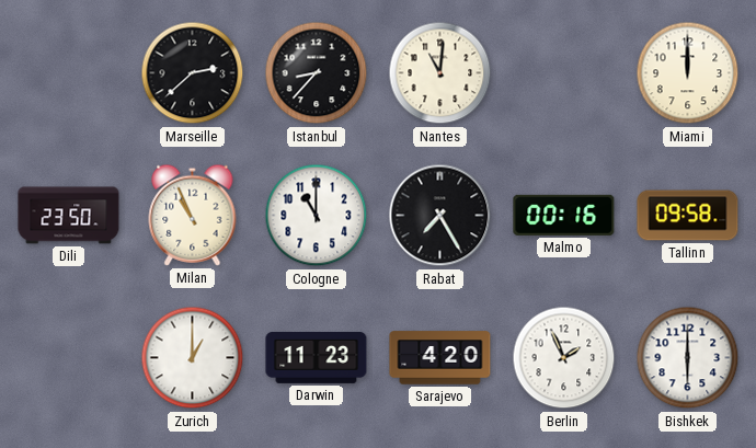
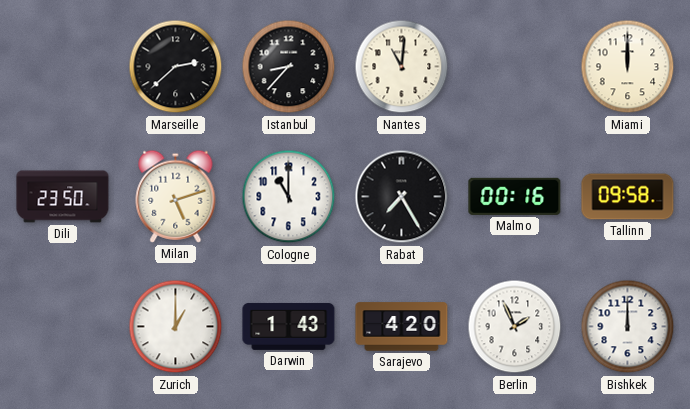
Milan: 10:56 -> 5:12
Darwin: 11:23 -> 1:43
Bishkek: 6:00 -> 12:00
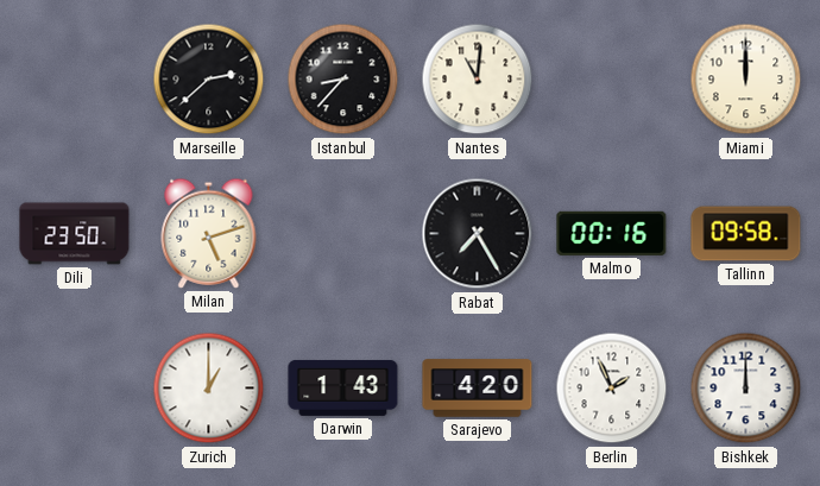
Cologne: 11:00 -> none
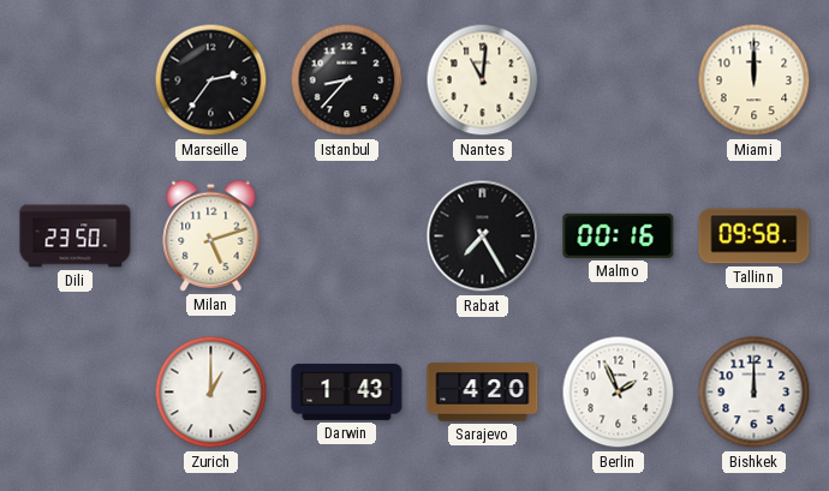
Marseille: 2:38 -> 2:36
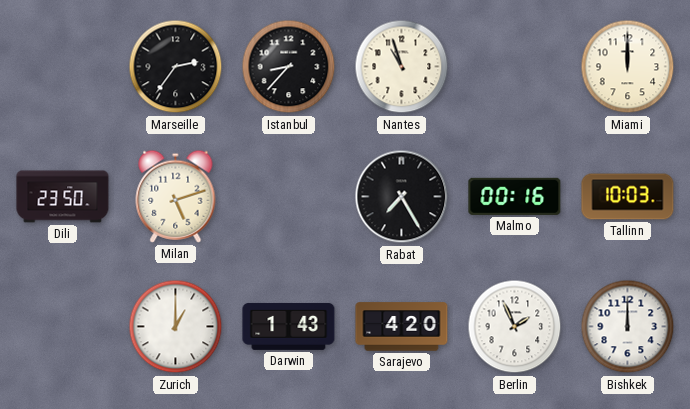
Nantes: 11:01 -> 10:57
Tallinn: 09:58 -> 10:03
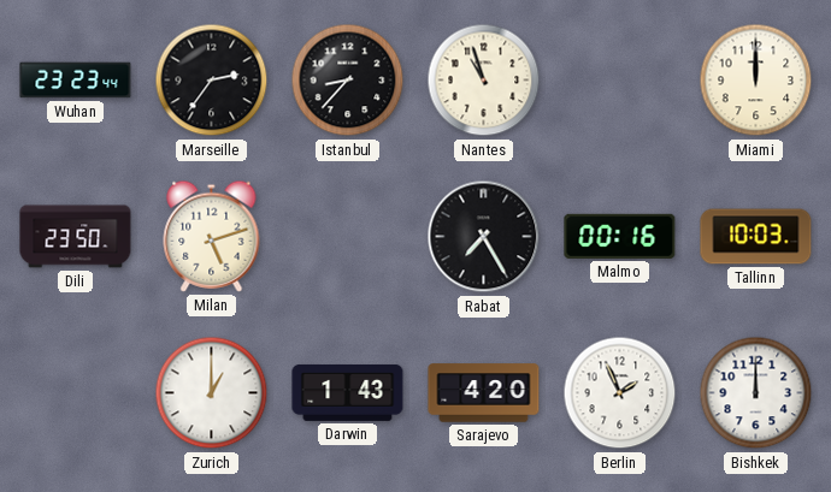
Wuhan: none -> 23:23
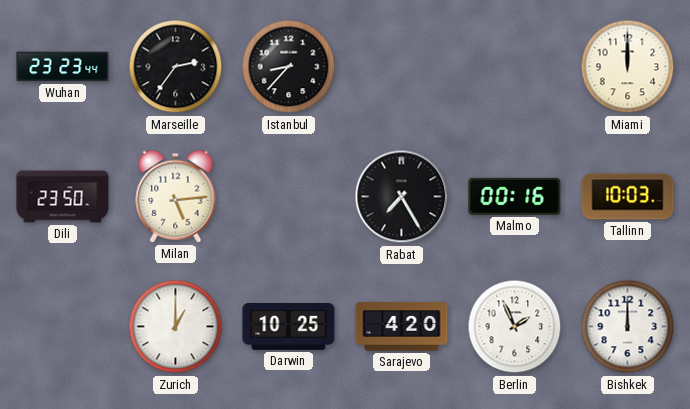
Nantes: 10:57 -> none
Milan: 5:12 -> 5:14
Darwin: 1:43 -> 10:25
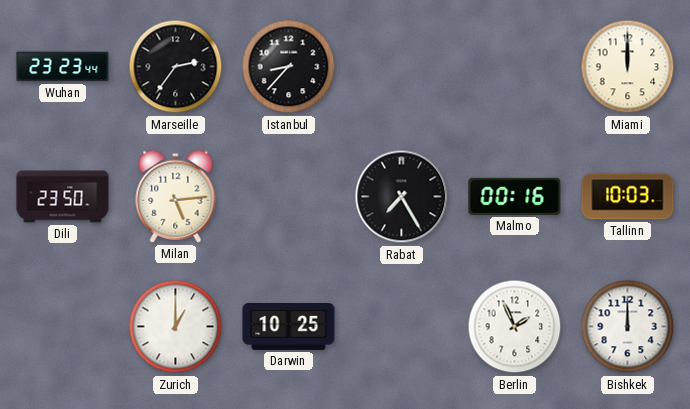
Sarajevo: 4:20 -> none
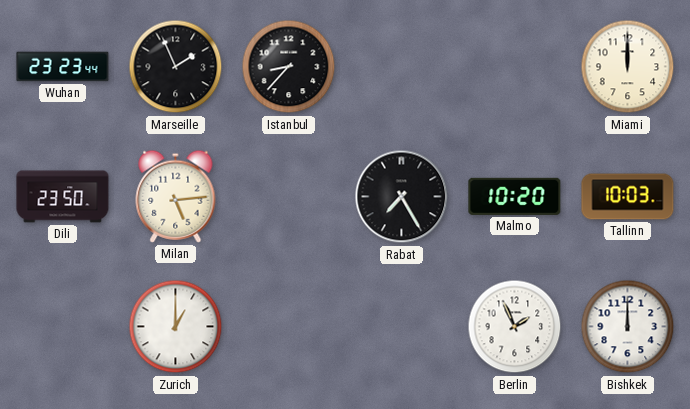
Marseille: 2:36 -> 1:56
Malmo: 00:16 -> 10:20
Darwin: 10:25 -> none
